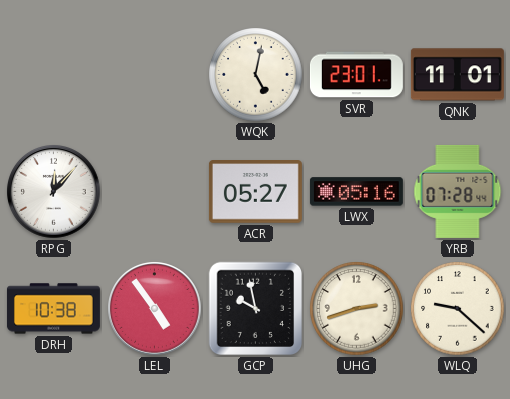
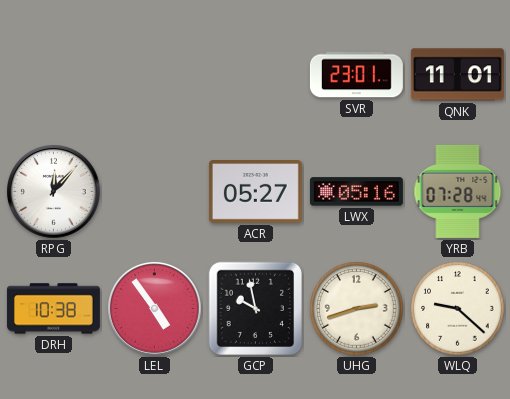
WQK: 5:02 -> none
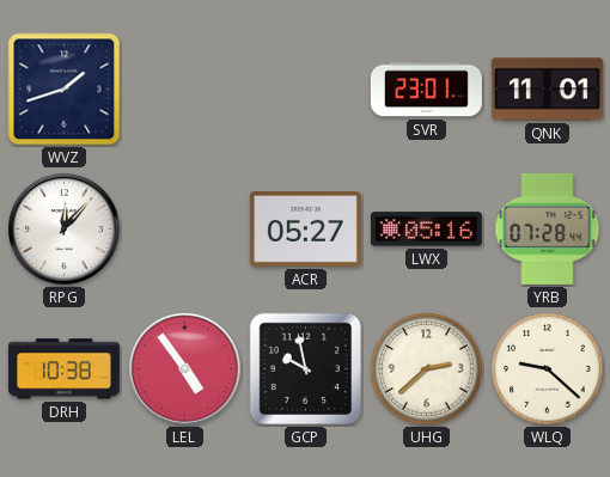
WVZ: none -> 1:42
UHG: 2:42 -> 2:38
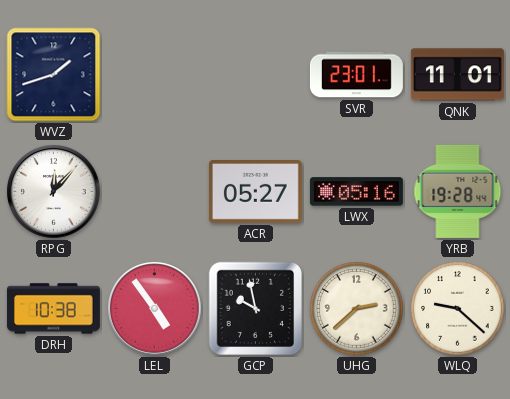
YRB: 07:28 -> 19:28
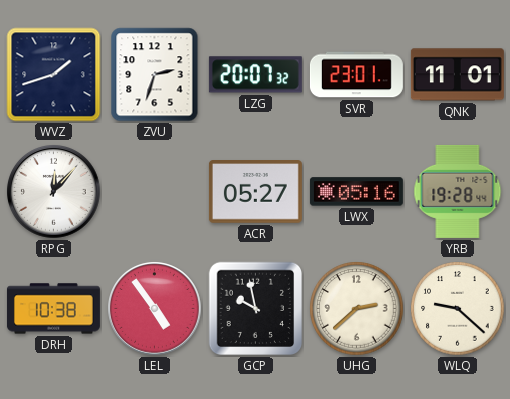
ZVU: none -> 2:33
LZG: none -> 20:07
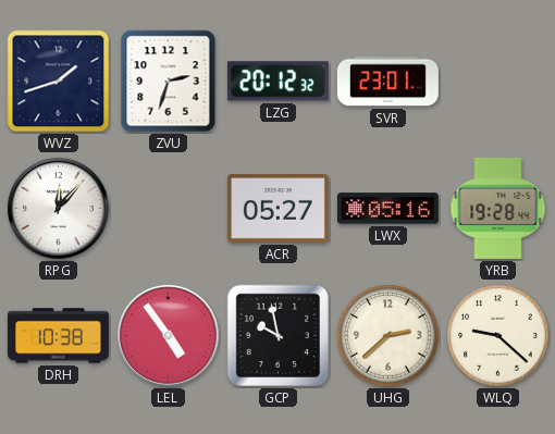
LZG: 20:07 -> 20:12
QNK: 11:01 -> none
